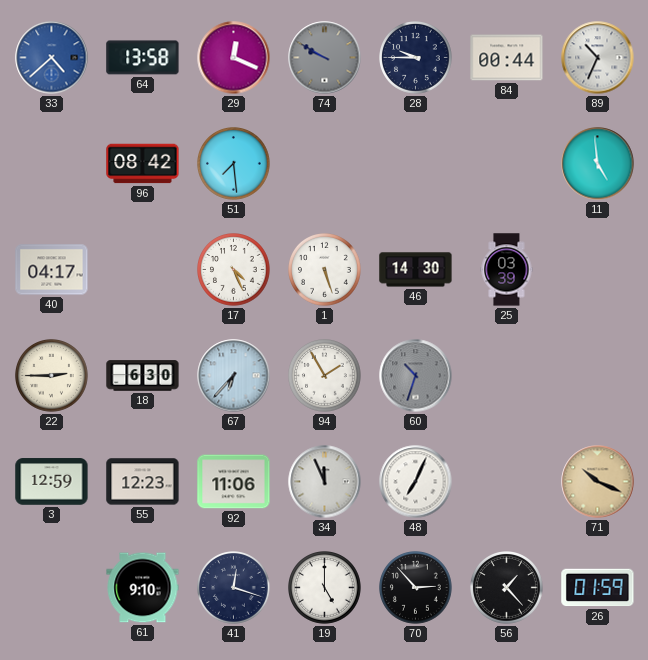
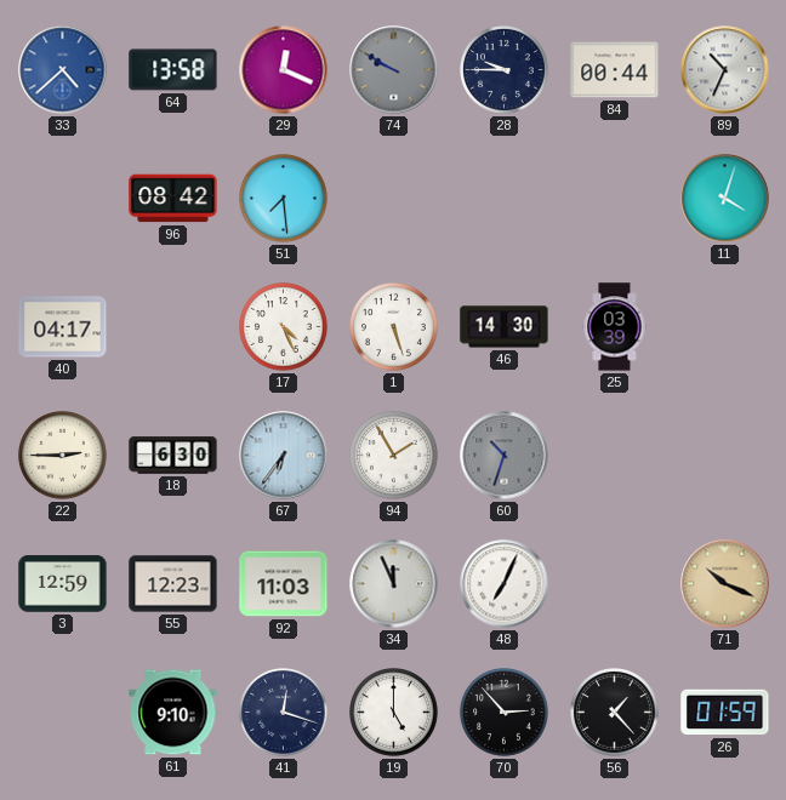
11: 4:59 -> 4:03
67: 6:37 -> 6:36
92: 11:06 -> 11:03
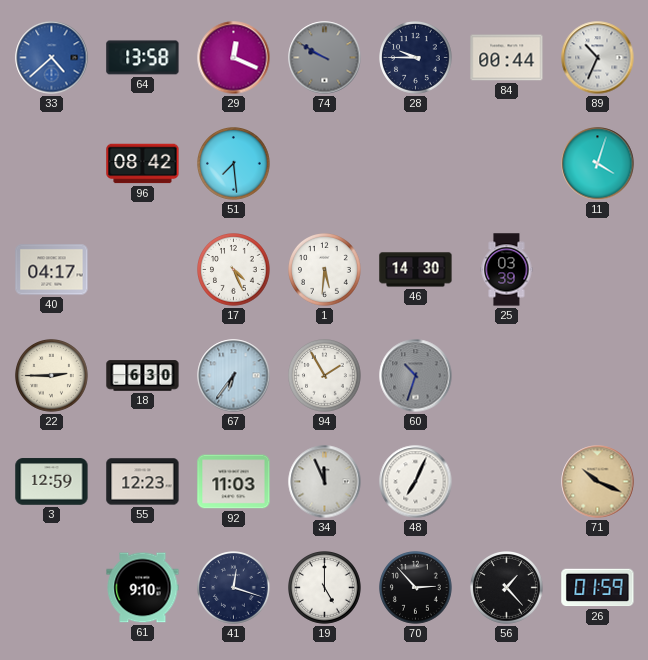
1: 5:27 -> 5:31
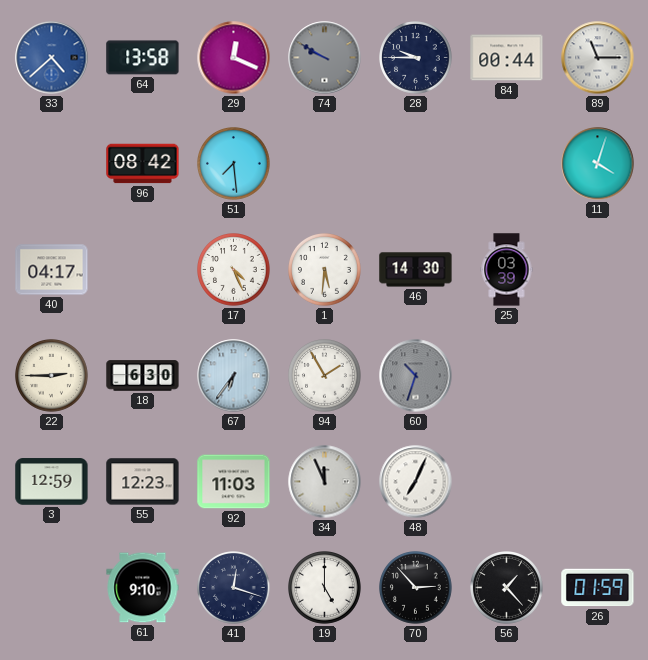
89: 10:34 -> 11:15
71: 10:19 -> none
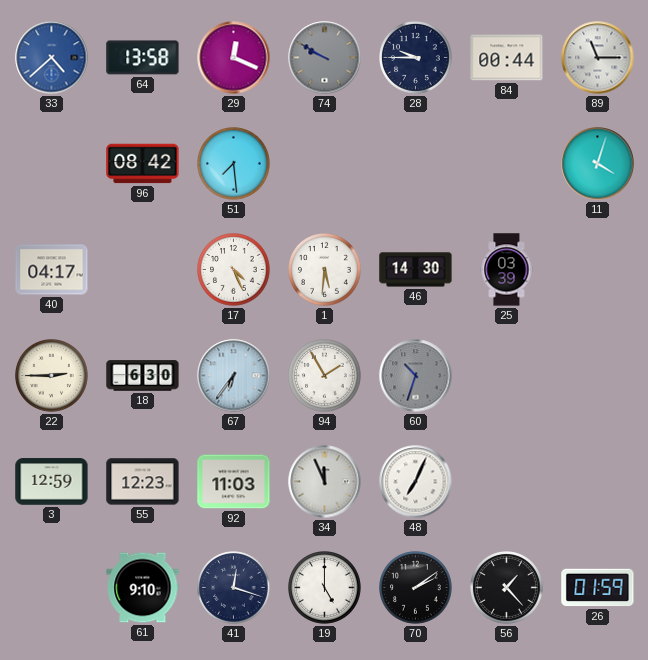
70: 2:53 -> 2:09
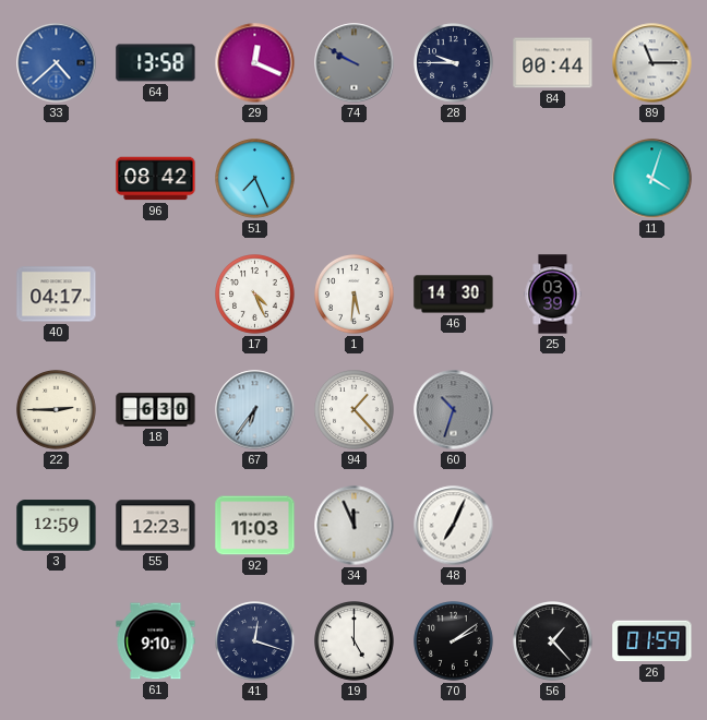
51: 7:29 -> 7:26
94: 1:55 -> 1:23
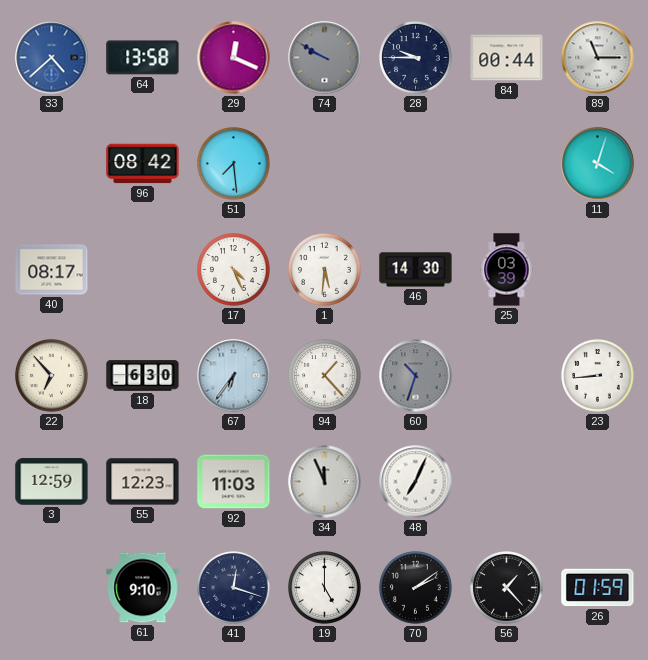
51: 7:26 -> 7:29
40: 04:17 -> 08:17
22: 2:45 -> 6:53
23: none -> 8:44
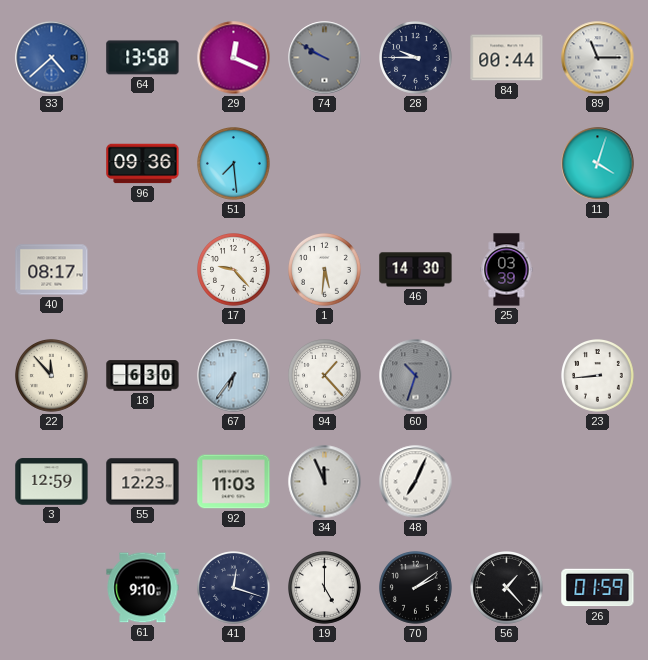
96: 08:42 -> 09:36
17: 4:26 -> 9:23
22: 6:53 -> 11:53
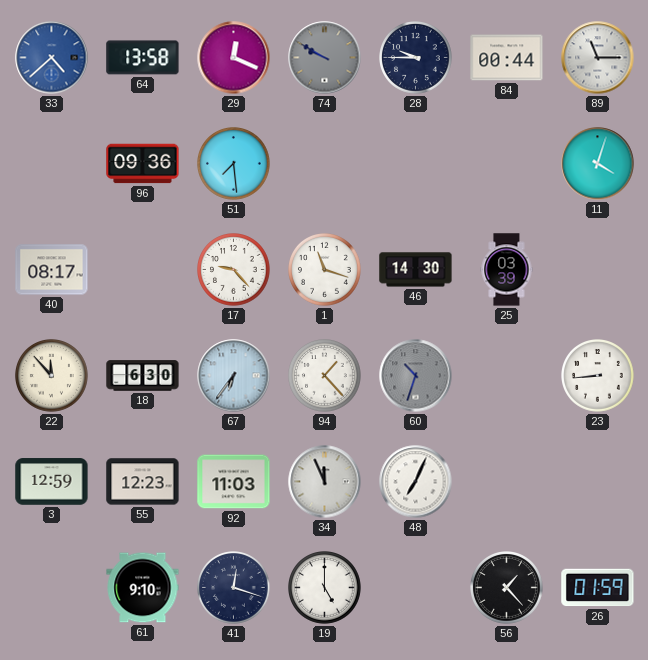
1: 5:31 -> 11:18
70: 2:09 -> none
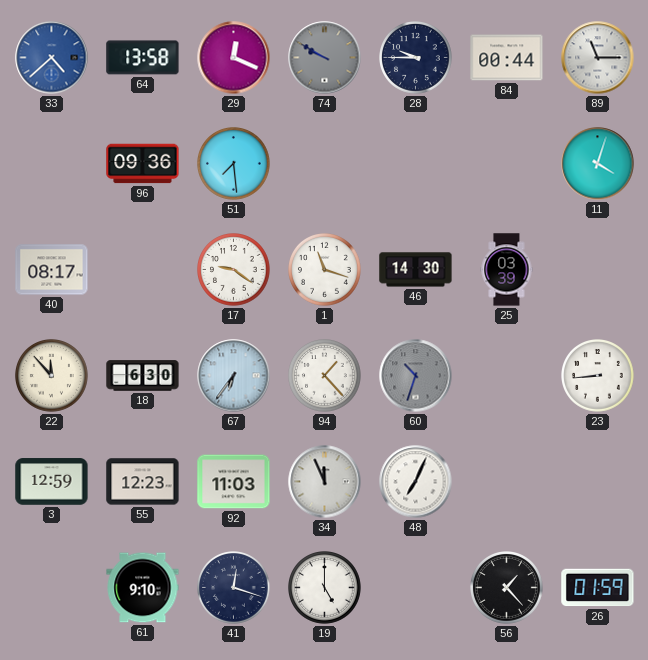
17: 9:23 -> 9:21
